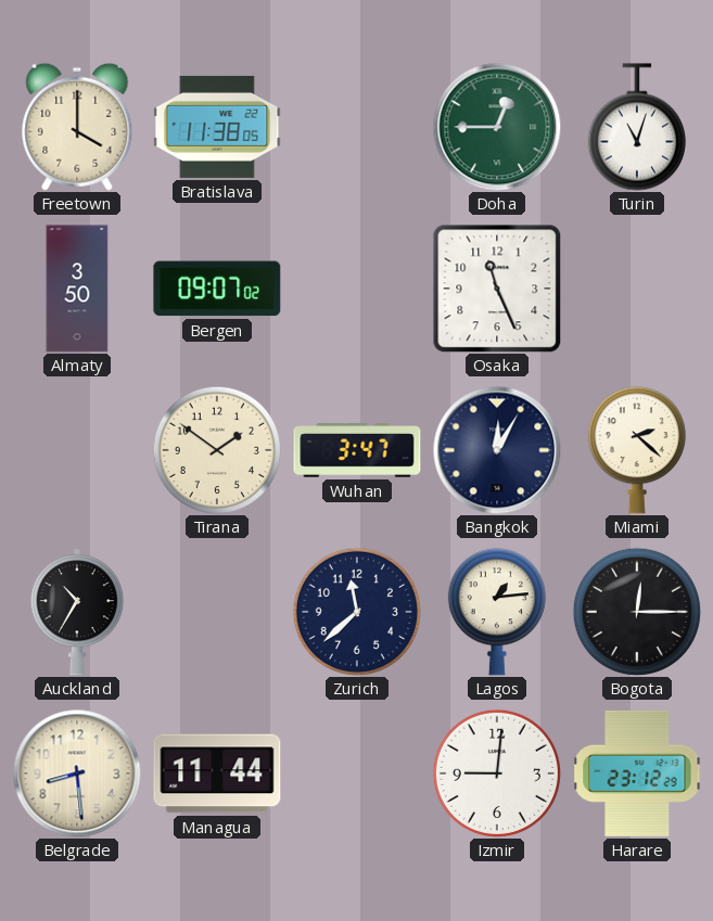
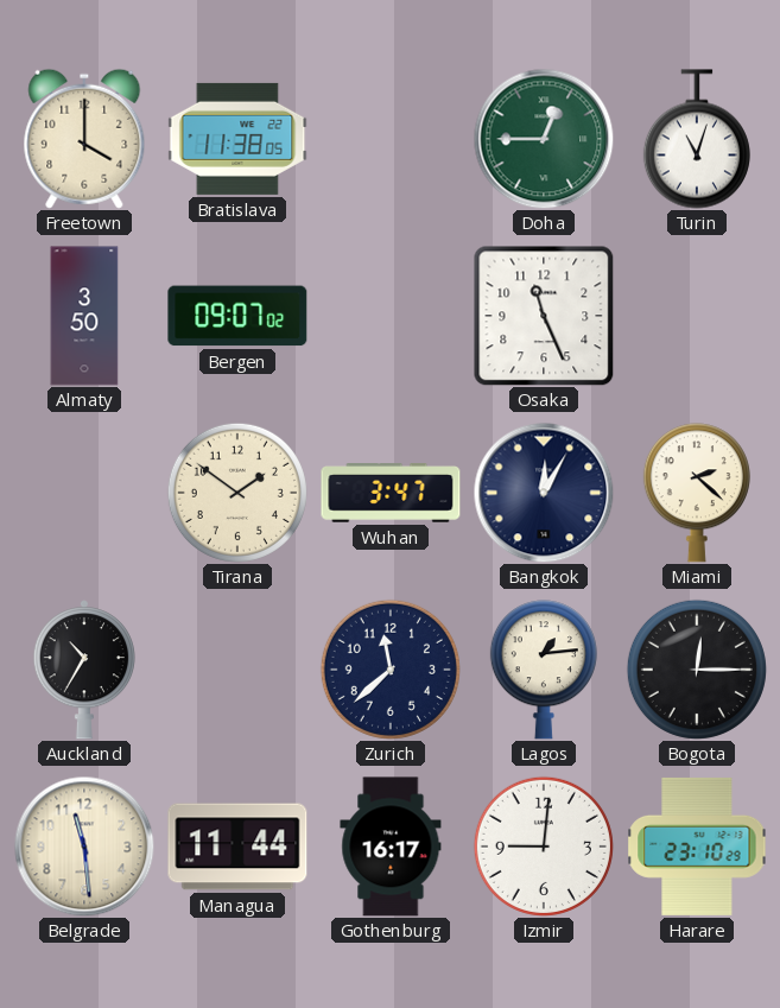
Belgrade: 8:29 -> 11:29
Gothenburg: none -> 16:17
Harare: 23:12 -> 23:10
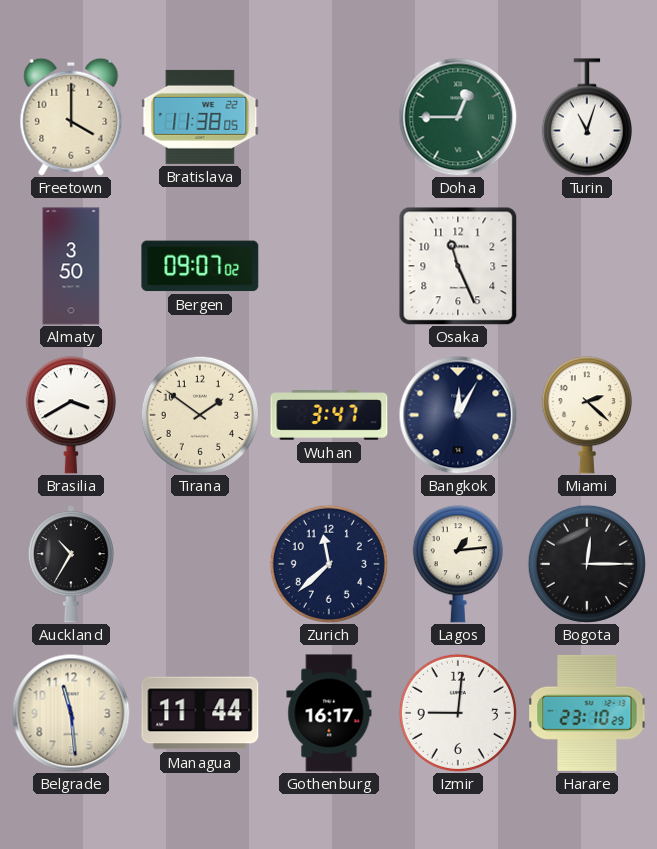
Brasilia: none -> 3:40
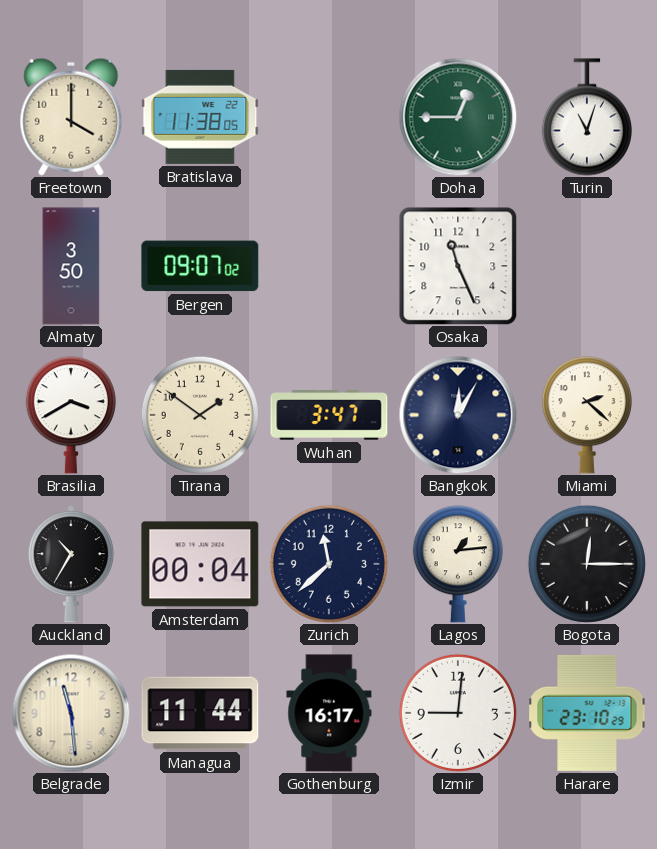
Amsterdam: none -> 00:04
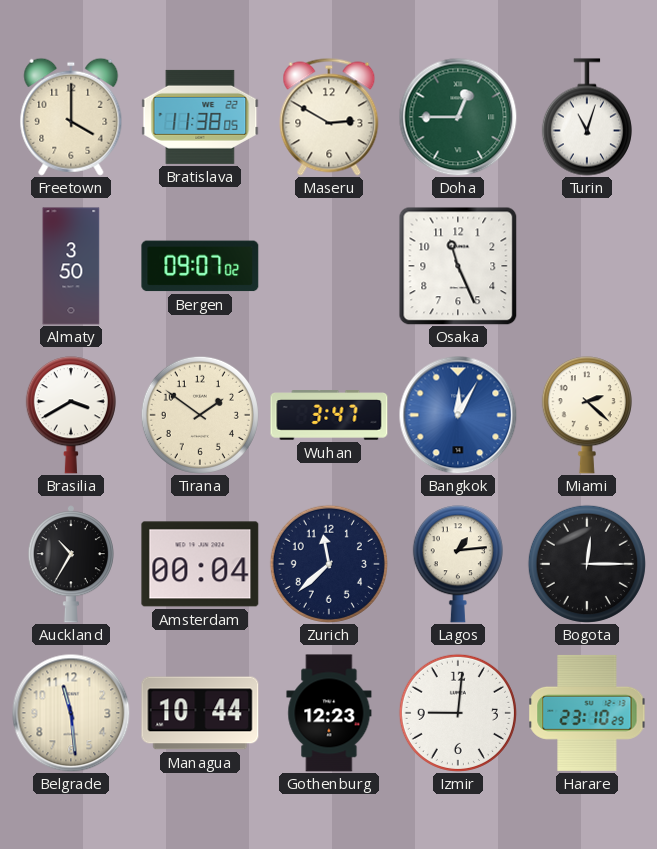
Maseru: none -> 2:50
Bangkok dial: navy -> blue
Managua: 11:44 -> 10:44
Gothenburg: 16:17 -> 12:23
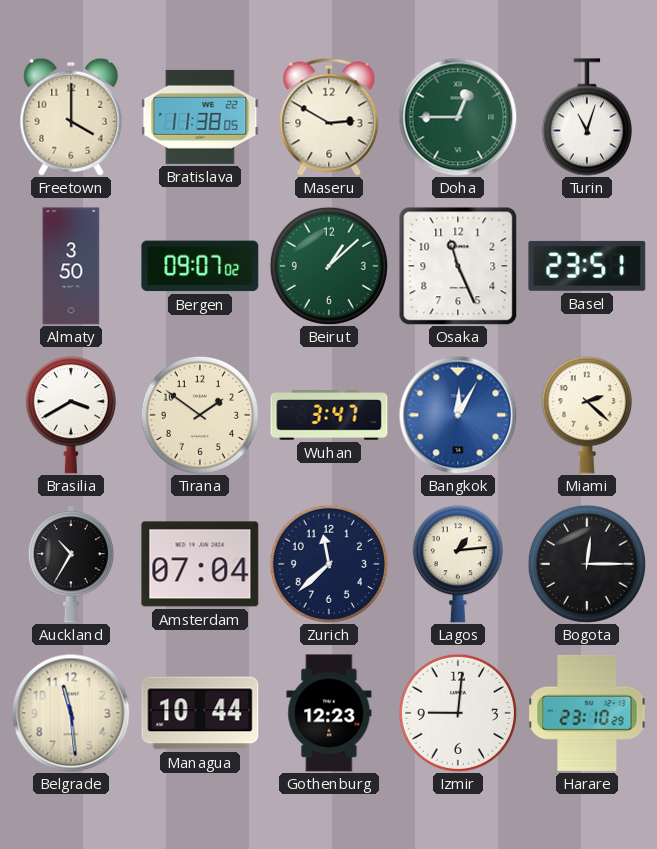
Beirut: none -> 1:08
Basel: none -> 23:51
Amsterdam: 00:04 -> 07:04
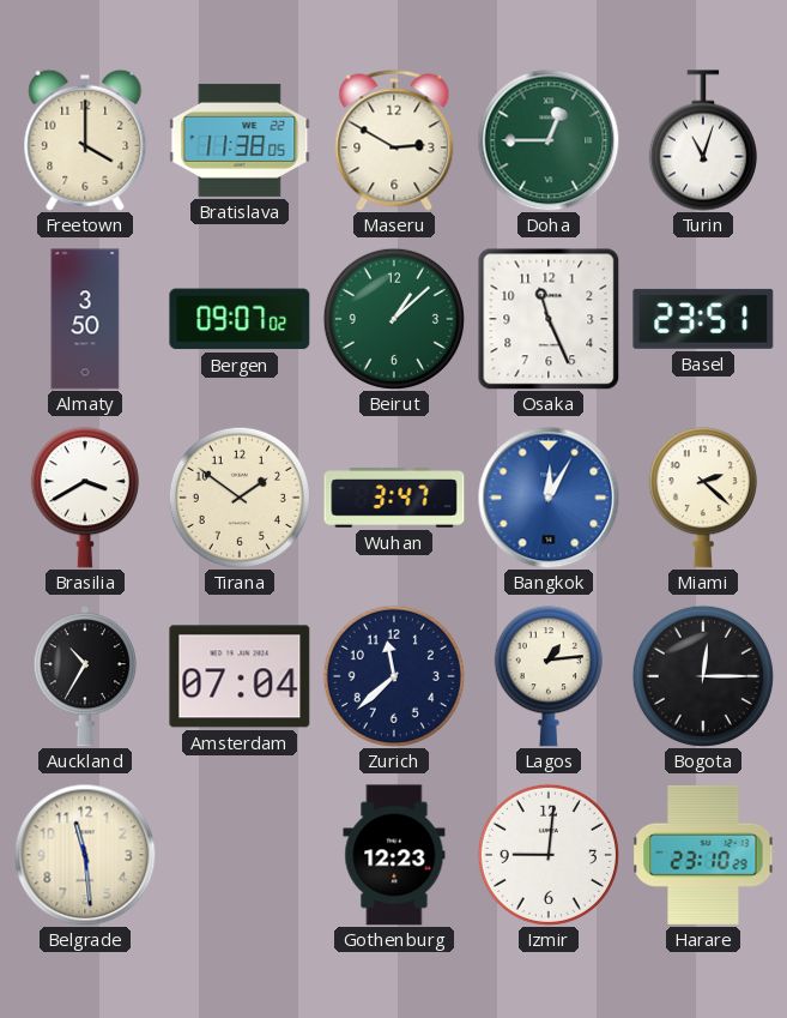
Managua: 10:44 -> none
